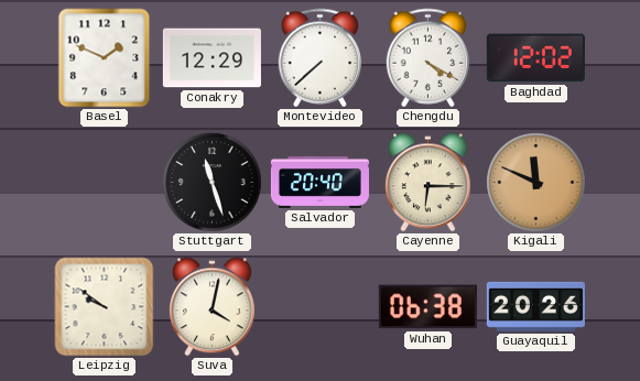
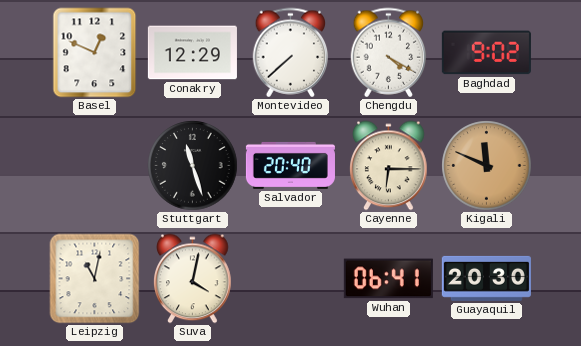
Basel: 1:49 -> 12:49
Baghdad: 12:02 -> 9:02
Leipzig: 9:51 -> 11:02
Wuhan: 06:38 -> 06:41
Guayaquil: 20:26 -> 20:30
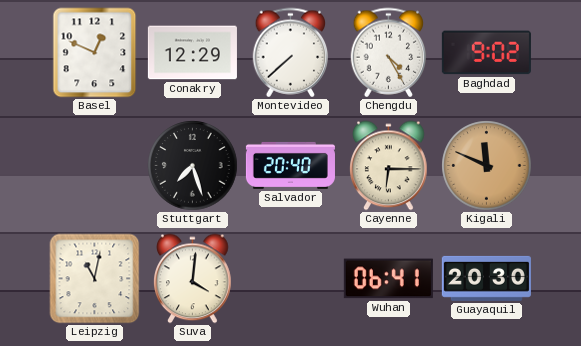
Chengdu: 4:20 -> 4:25
Stuttgart: 11:27 -> 7:27
Suva: 4:02 -> 4:01
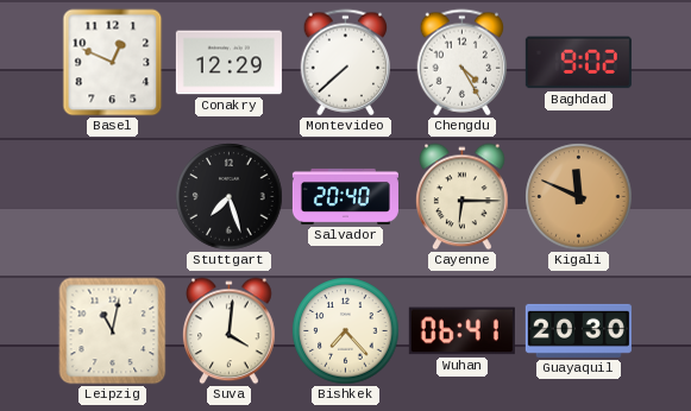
Bishkek: none -> 7:23
